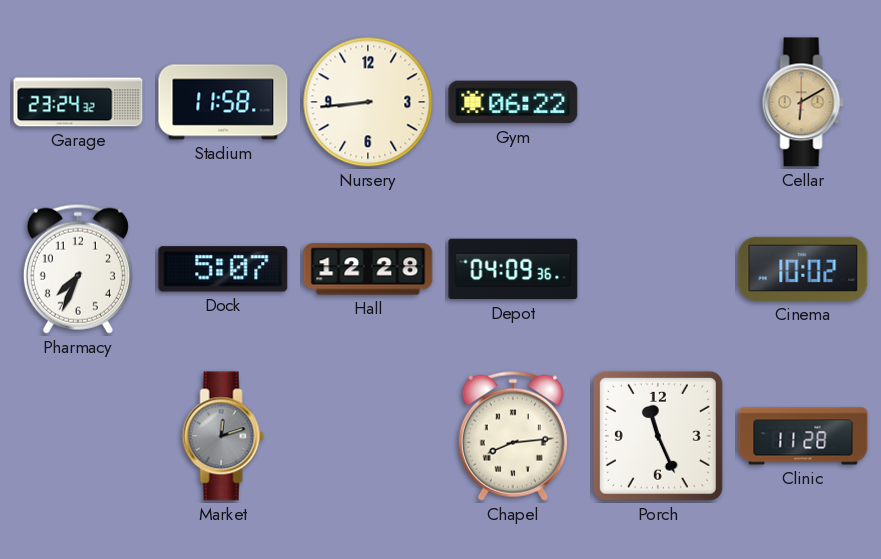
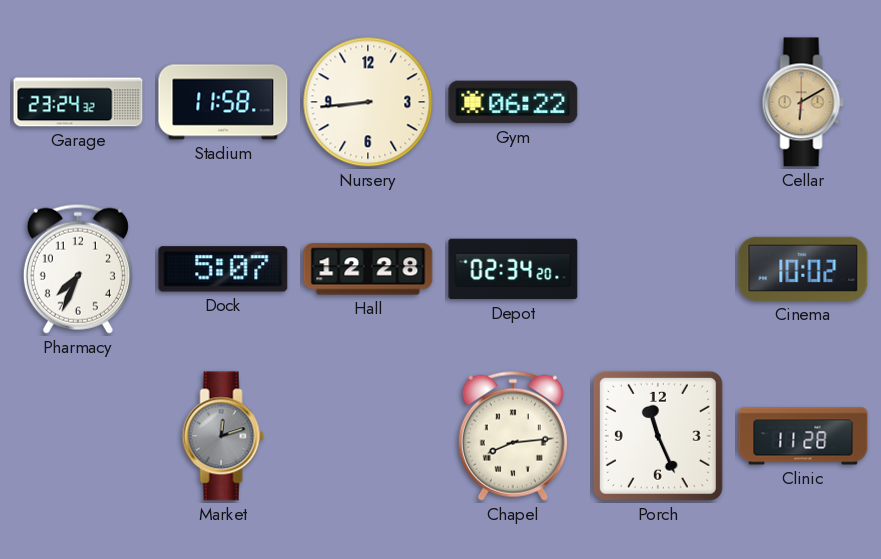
Depot: 04:09 -> 02:34
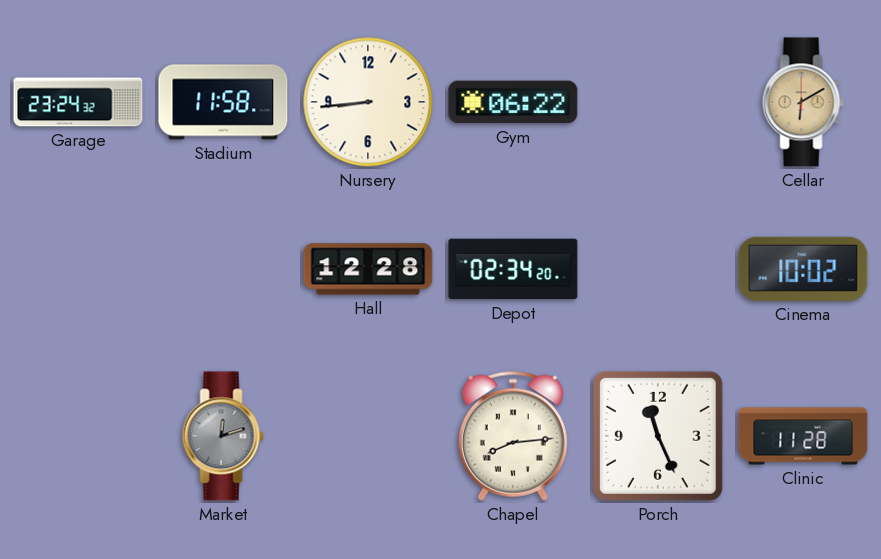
Pharmacy: 7:34 -> none
Dock: 5:07 -> none
